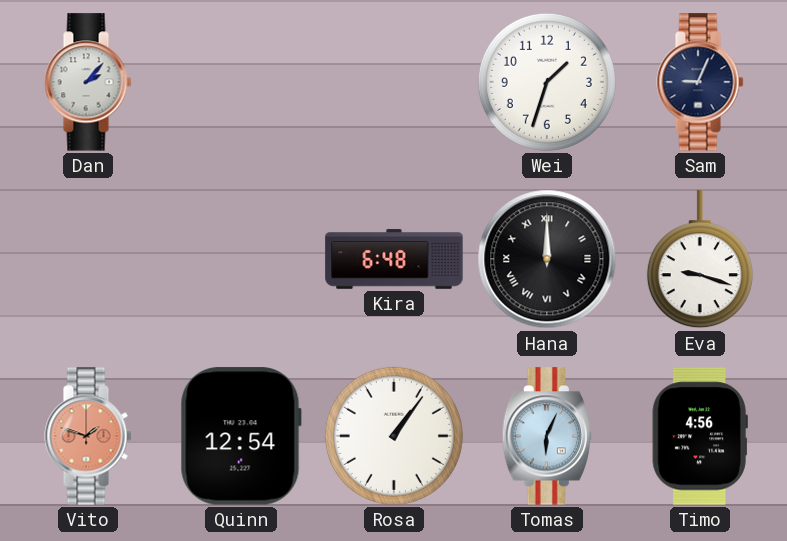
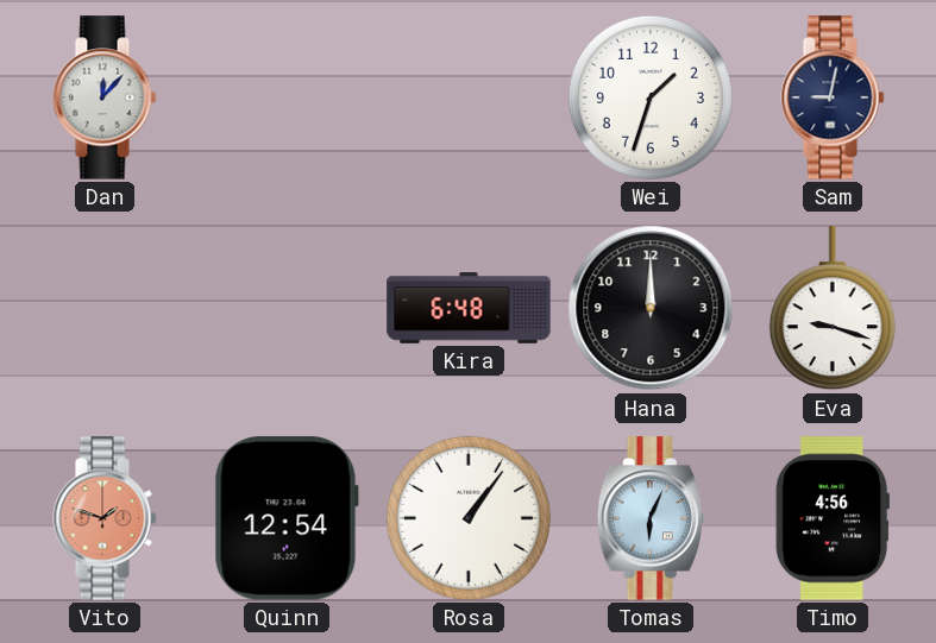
Dan: 2:07 -> 12:07
Sam: 9:04 -> 9:02
Hana numerals: Roman -> Arabic
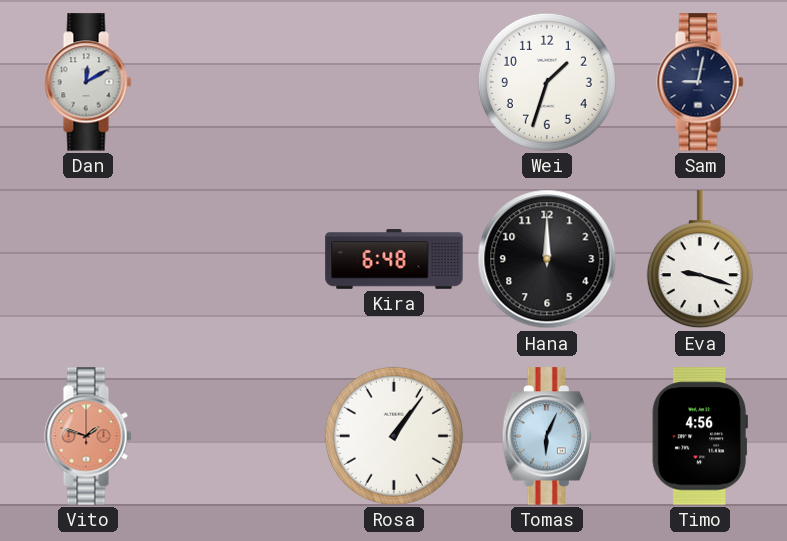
Dan: 12:07 -> 12:10
Quinn: 12:54 -> none
